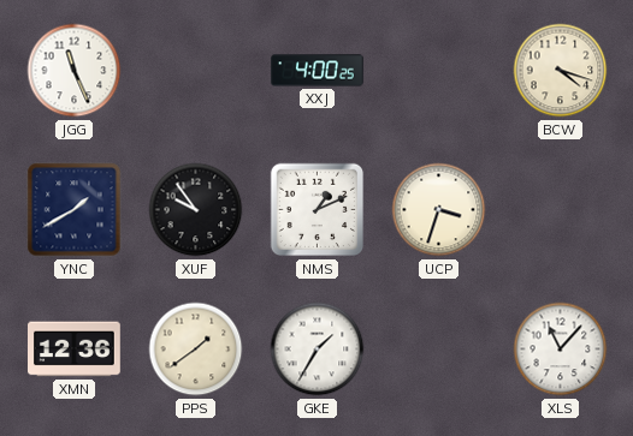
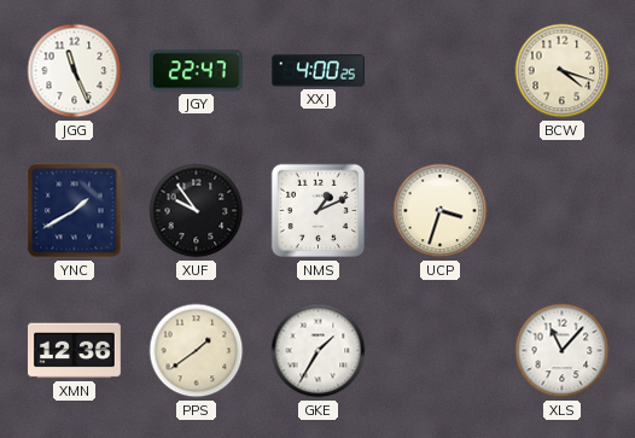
JGY: none -> 22:47
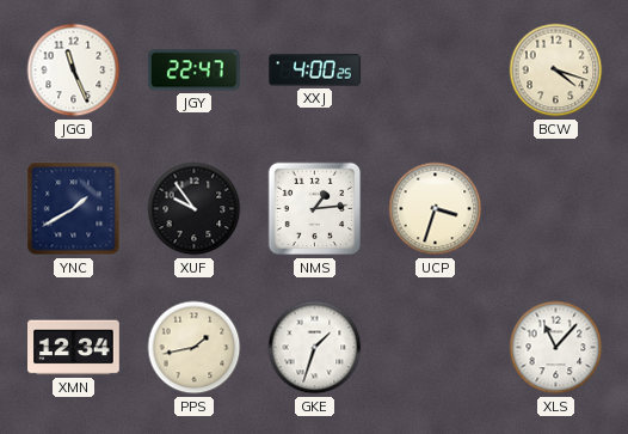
NMS: 1:11 -> 1:14
XMN: 12:36 -> 12:34
PPS: 1:39 -> 1:43
GKE: 1:35 -> 1:33
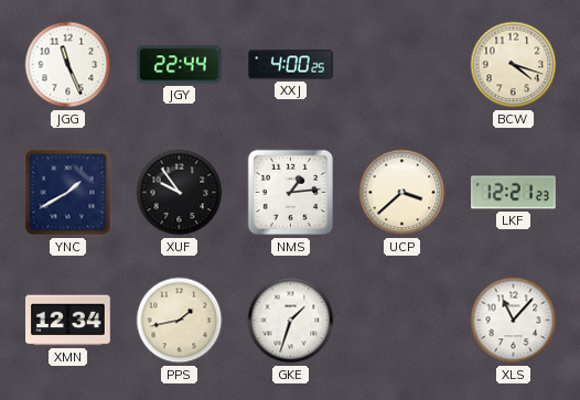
JGY: 22:47 -> 22:44
UCP: 3:33 -> 3:38
LKF: none -> 12:21
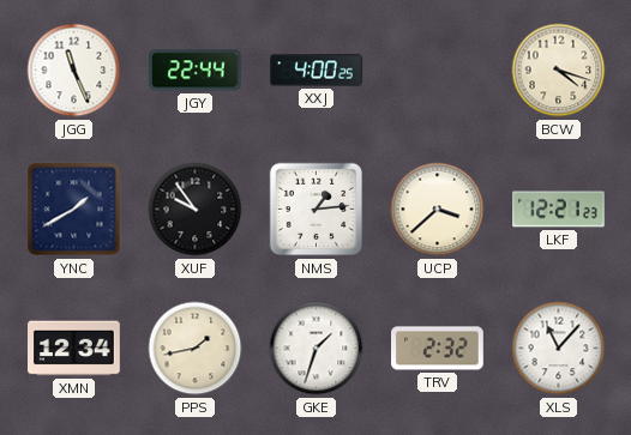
TRV: none -> 2:32
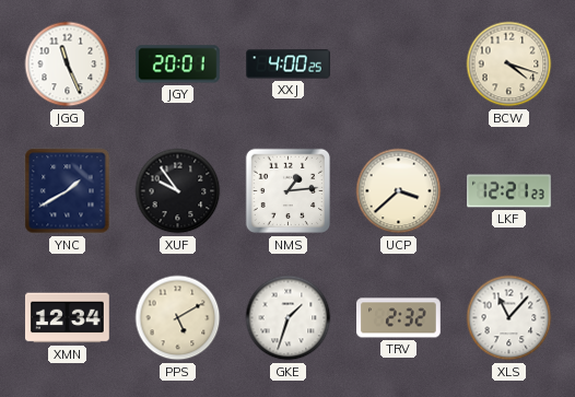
JGY: 22:44 -> 20:01
PPS: 1:43 -> 5:10
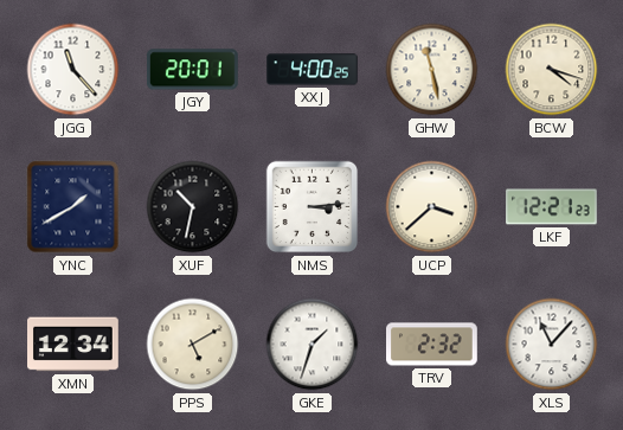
JGG: 11:26 -> 11:23
GHW: none -> 11:28
XUF: 9:54 -> 10:32
NMS: 1:14 -> 3:14
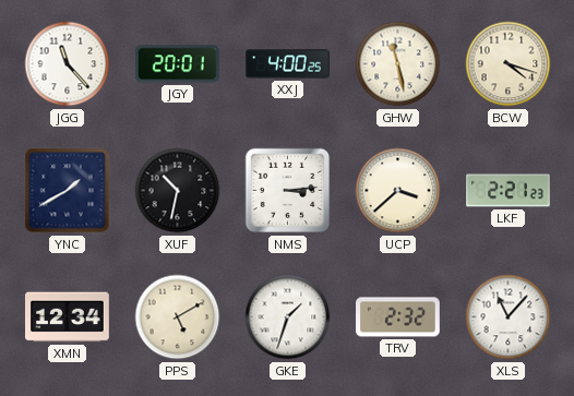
LKF: 12:21 -> 2:21
